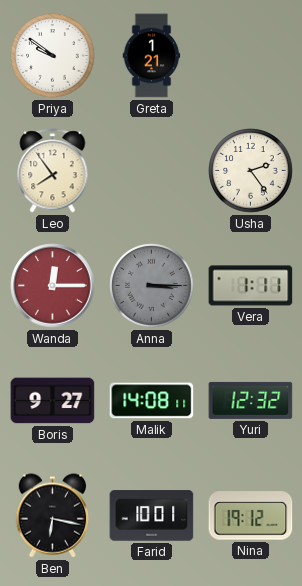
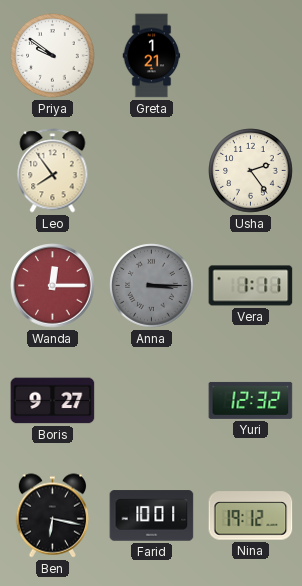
Malik: 14:08 -> none
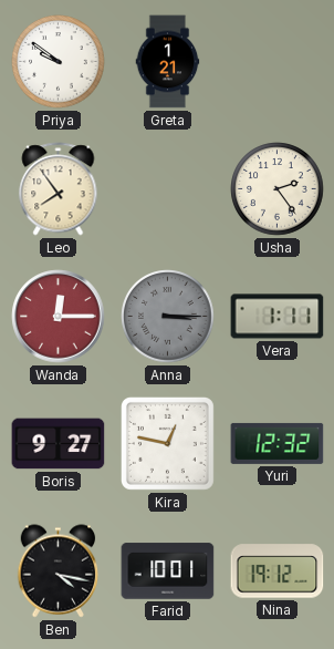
Kira: none -> 12:47
Ben: 6:17 -> 4:17
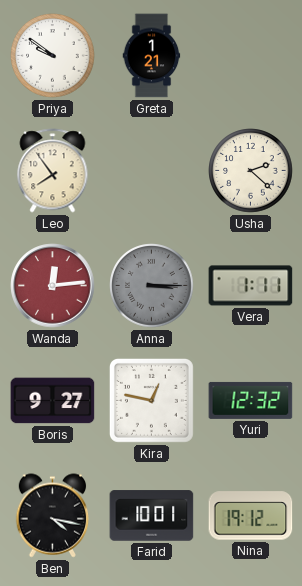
Usha: 2:24 -> 2:22
Wanda: 12:15 -> 12:14
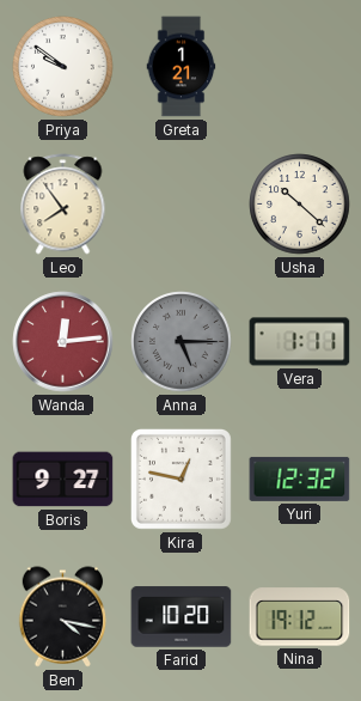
Usha: 2:22 -> 10:22
Anna: 3:15 -> 5:15
Farid: 10:01 -> 10:20
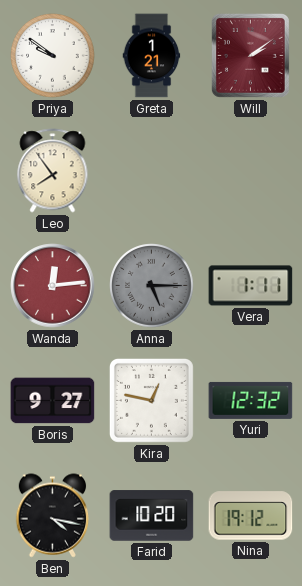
Will: none -> 2:09
Usha: 10:22 -> none
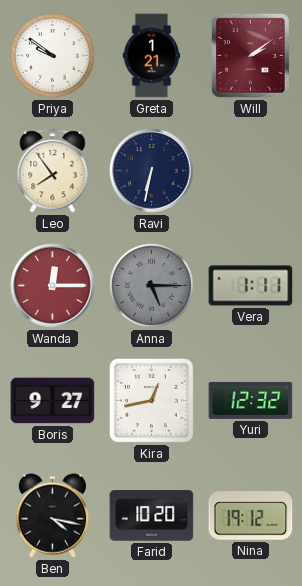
Ravi: none -> 6:32
Wanda: 12:14 -> 12:15
Kira: 12:47 -> 12:43
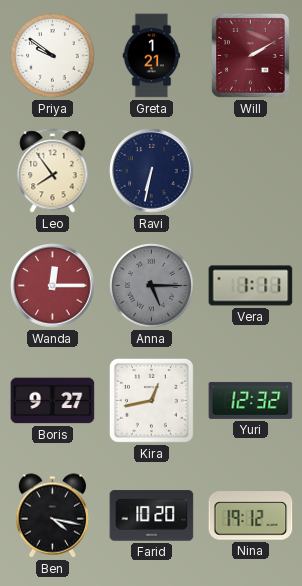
Will: 2:09 -> 2:10
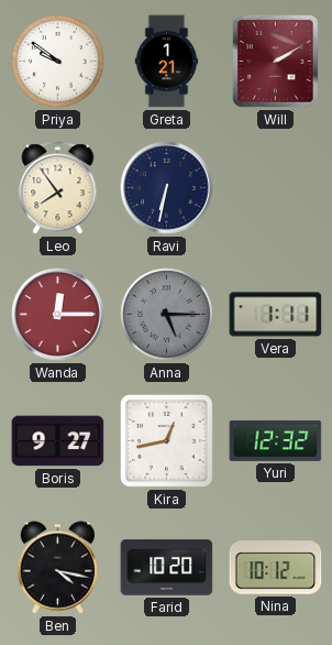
Nina: 19:12 -> 10:12
